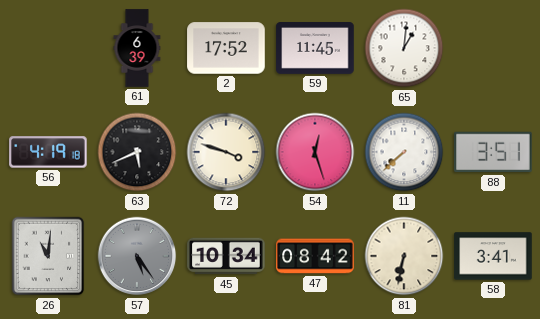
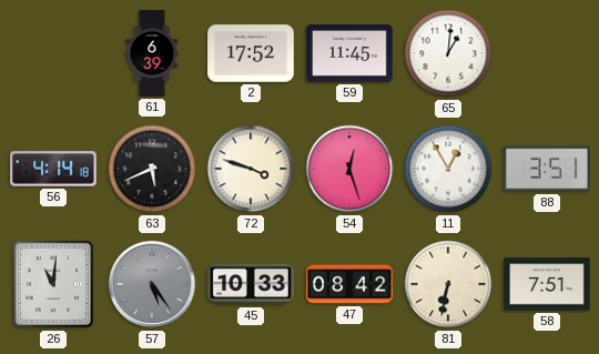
56: 4:19 -> 4:14
11: 7:38 -> 12:55
45: 10:34 -> 10:33
58: 3:41 -> 7:51
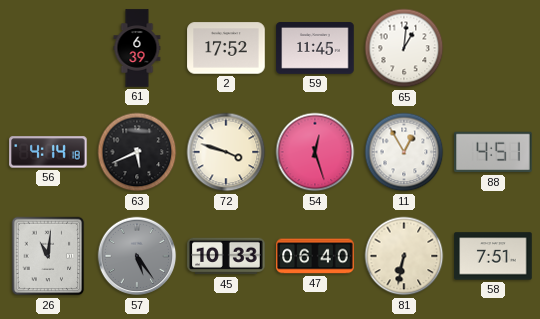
88: 3:51 -> 4:51
47: 08:42 -> 06:40
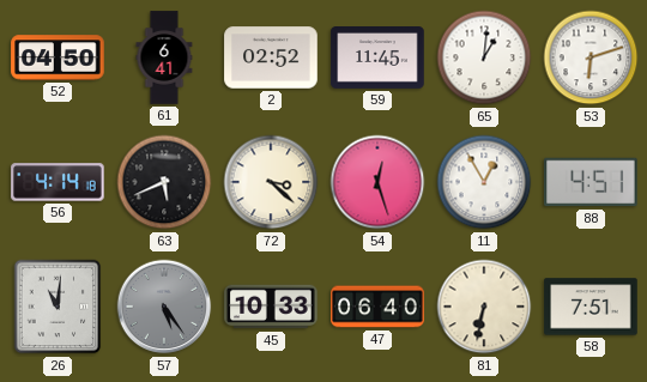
52: none -> 04:50
61: 6:39 -> 6:41
2: 17:52 -> 02:52
53: none -> 6:12
72: 3:48 -> 3:22
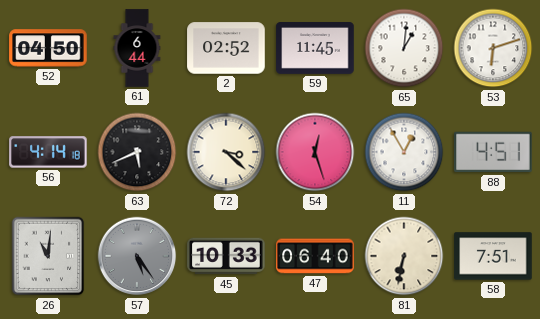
61: 6:41 -> 6:44
